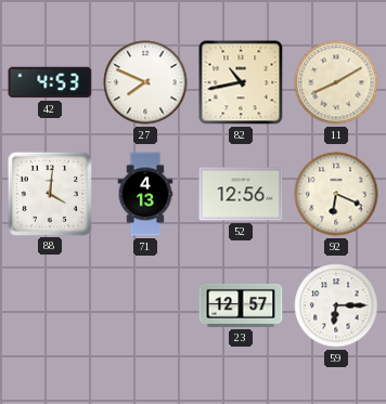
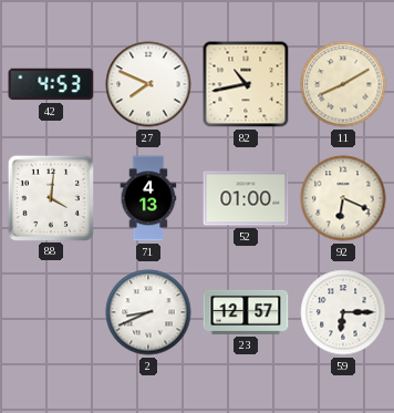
52: 12:56 -> 01:00
2: none -> 8:41
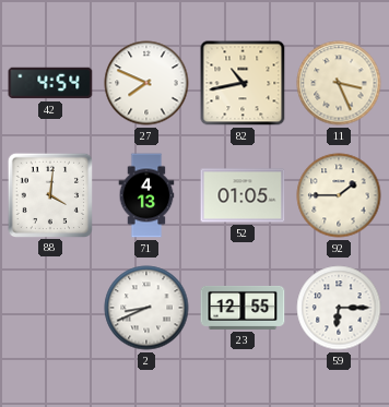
42: 4:53 -> 4:54
11: 8:10 -> 3:26
52: 01:00 -> 01:05
92: 6:19 -> 1:45
23: 12:57 -> 12:55
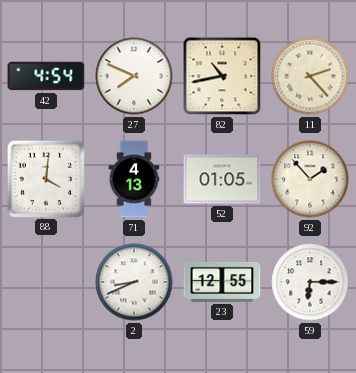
11: 3:26 -> 2:23
92: 1:45 -> 1:53
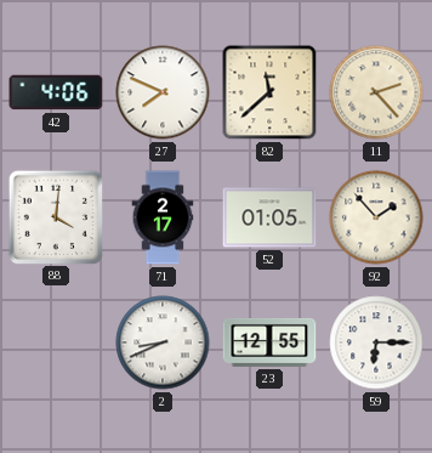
42: 4:54 -> 4:06
82: 10:43 -> 11:38
71: 4:13 -> 2:17
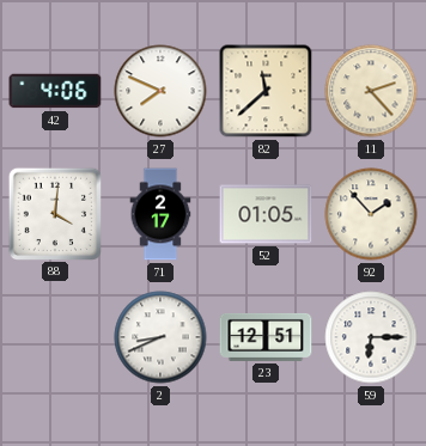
23: 12:55 -> 12:51
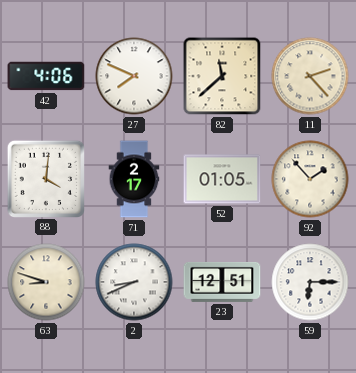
63: none -> 8:48
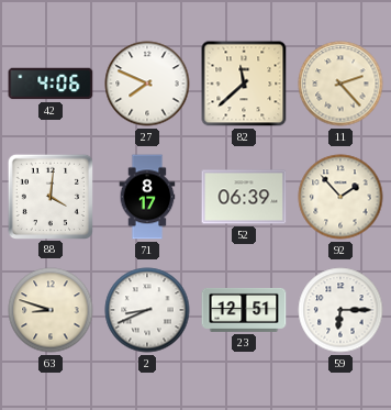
71: 2:17 -> 8:17
52: 01:05 -> 06:39
